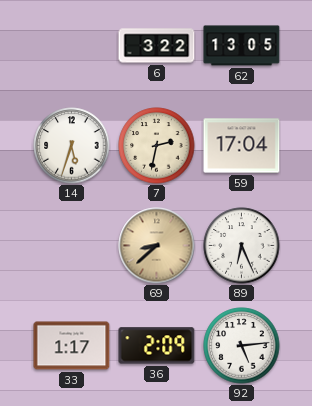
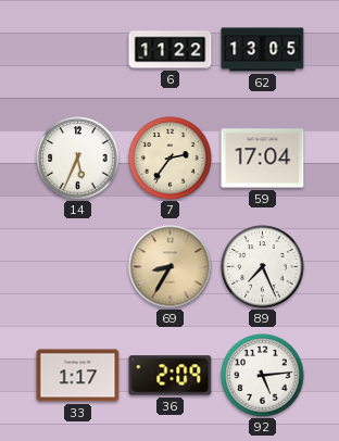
6: 3:22 -> 11:22
14: 5:33 -> 5:34
7: 2:32 -> 2:36
69: 8:38 -> 8:35
89: 6:26 -> 7:26
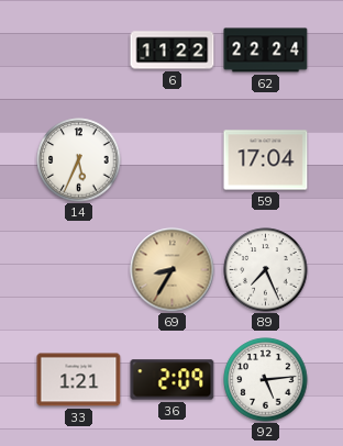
62: 13:05 -> 22:24
7: 2:36 -> none
33: 1:17 -> 1:21
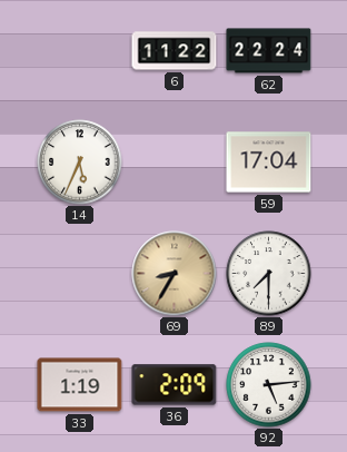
89: 7:26 -> 7:30
33: 1:21 -> 1:19
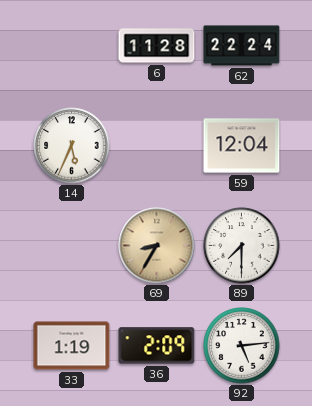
6: 11:22 -> 11:28
59: 17:04 -> 12:04
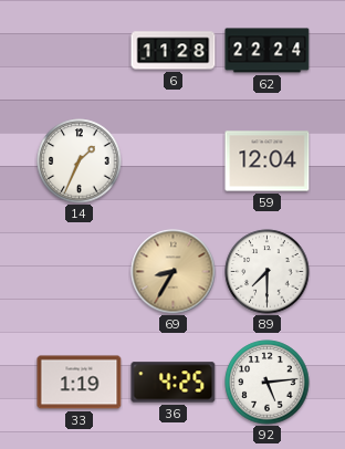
14: 5:34 -> 1:34
36: 2:09 -> 4:25
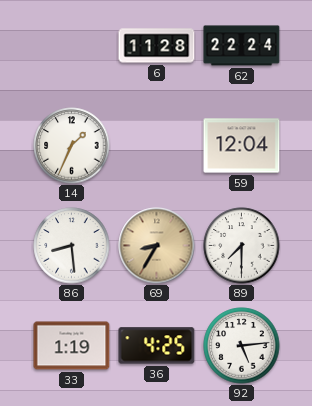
86: none -> 8:29
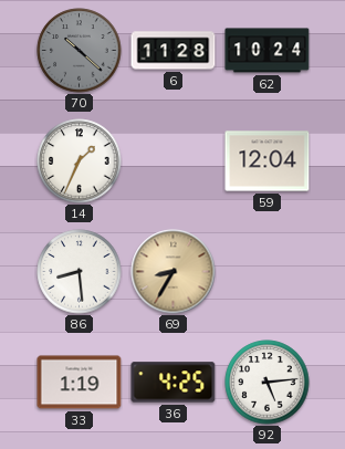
70: none -> 10:22
62: 22:24 -> 10:24
89: 7:30 -> none
